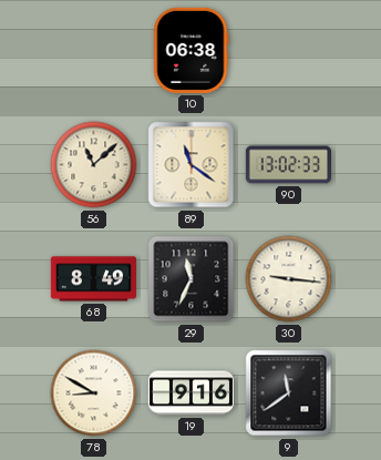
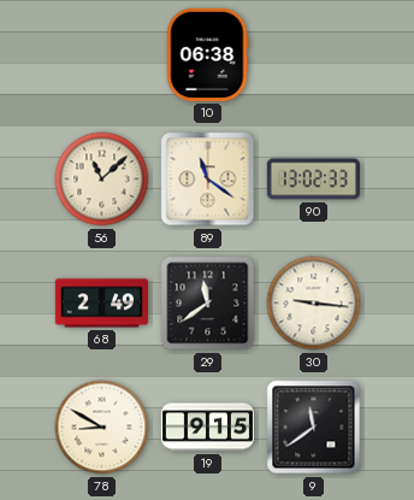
68: 8:49 -> 2:49
29: 11:34 -> 11:39
19: 9:16 -> 9:15
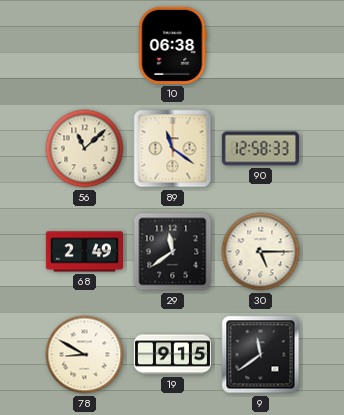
90: 13:02 -> 12:58
30: 9:16 -> 5:15
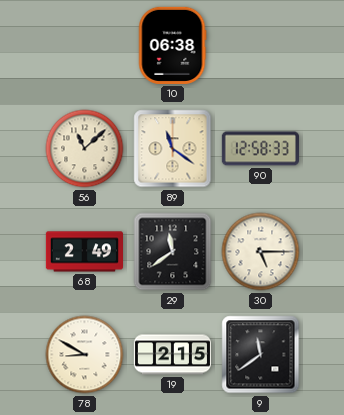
19: 9:15 -> 2:15
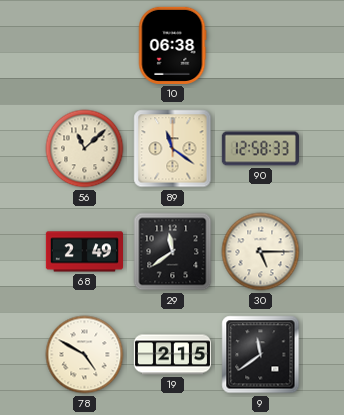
78: 8:50 -> 4:50
